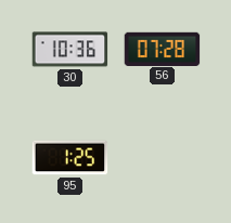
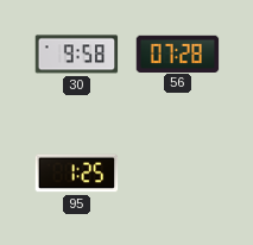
30: 10:36 -> 9:58
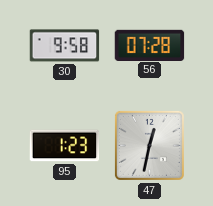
95: 1:25 -> 1:23
47: none -> 12:32
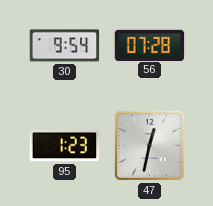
30: 9:58 -> 9:54
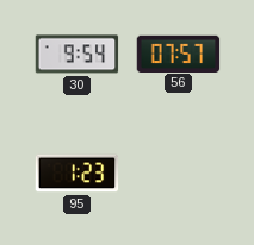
56: 07:28 -> 07:57
47: 12:32 -> none
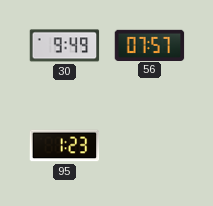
30: 9:54 -> 9:49
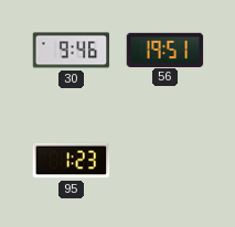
30: 9:49 -> 9:46
56: 07:57 -> 19:51
